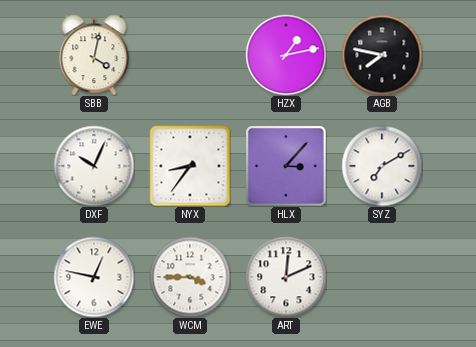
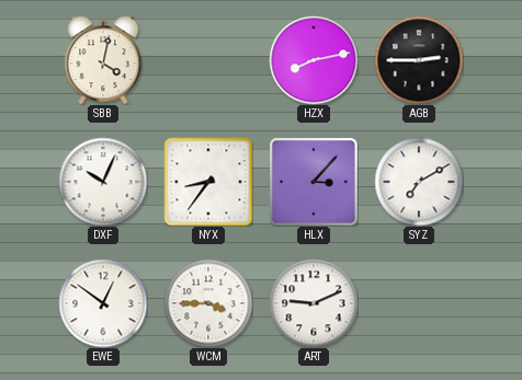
HZX: 1:13 -> 8:13
AGB: 7:47 -> 2:45
EWE: 12:47 -> 12:51
ART: 12:11 -> 9:11
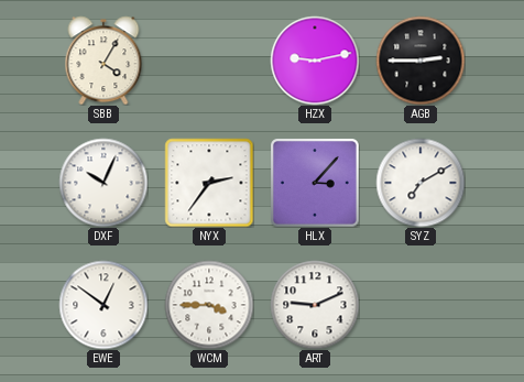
SBB: 4:02 -> 4:05
HZX: 8:13 -> 9:13
NYX: 8:36 -> 2:36
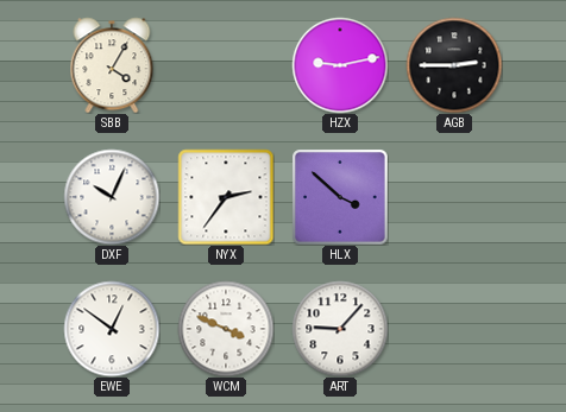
HLX: 3:07 -> 3:52
SYZ: 7:10 -> none
WCM: 3:45 -> 3:49
ART: 9:11 -> 9:07
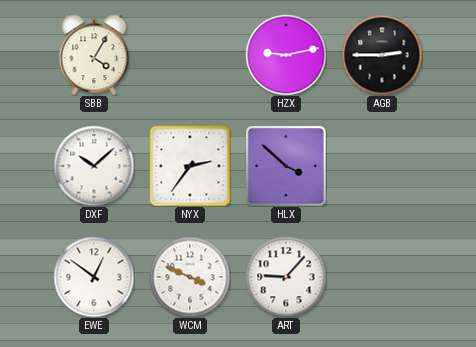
DXF: 10:04 -> 10:08
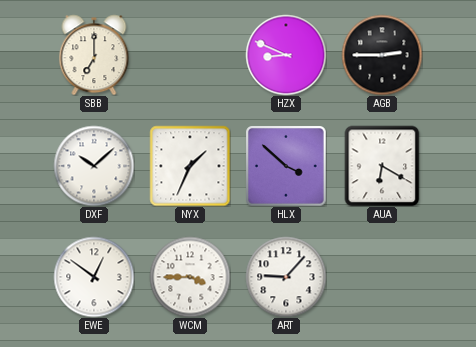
SBB: 4:05 -> 7:00
HZX: 9:13 -> 8:49
NYX: 2:36 -> 1:34
AUA: none -> 6:20
WCM: 3:49 -> 3:45
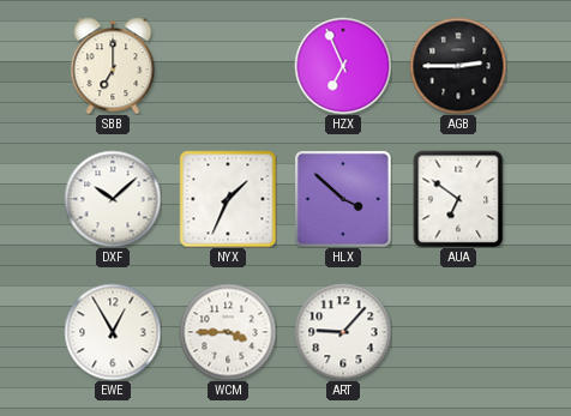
HZX: 8:49 -> 6:56
AUA: 6:20 -> 6:51
EWE: 12:51 -> 12:55
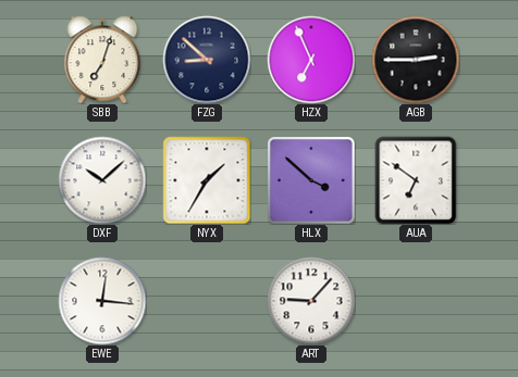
SBB: 7:00 -> 7:03
FZG: none -> 8:52
NYX: 1:34 -> 1:35
EWE: 12:55 -> 12:16
WCM: 3:45 -> none
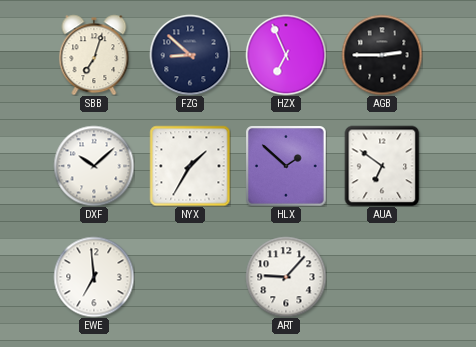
HLX: 3:52 -> 1:52
EWE: 12:16 -> 6:59
